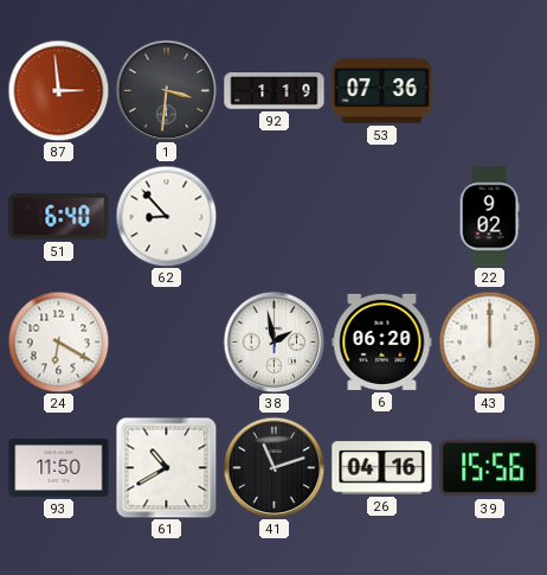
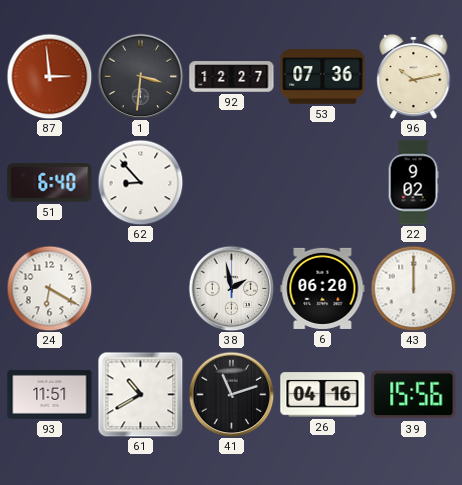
92: 1:19 -> 12:27
96: none -> 10:13
93: 11:50 -> 11:51
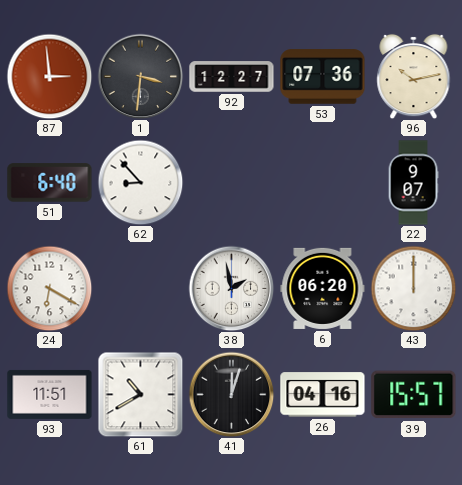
22: 9:02 -> 9:07
41: 11:12 -> 12:03
39: 15:56 -> 15:57
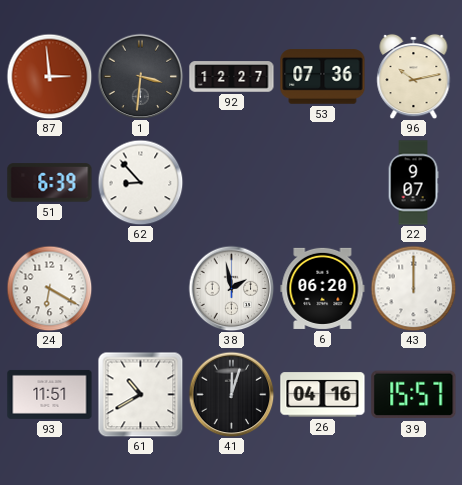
51: 6:40 -> 6:39
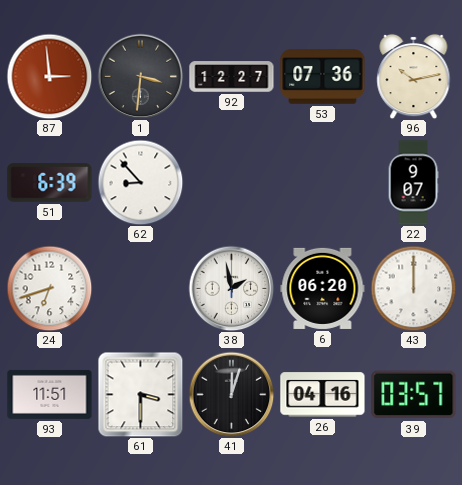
24: 6:20 -> 6:42
61: 10:40 -> 3:30
39: 15:57 -> 03:57
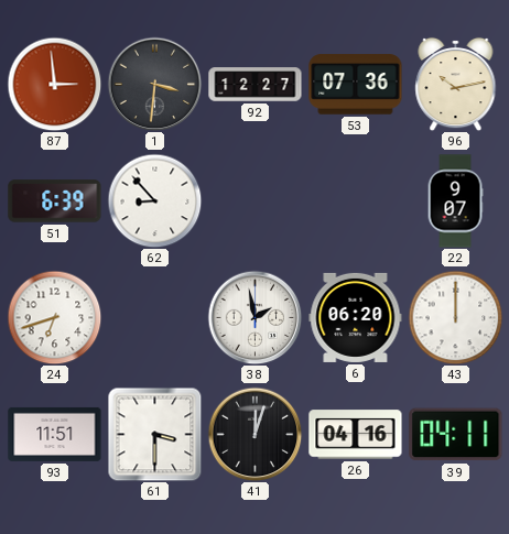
39: 03:57 -> 04:11
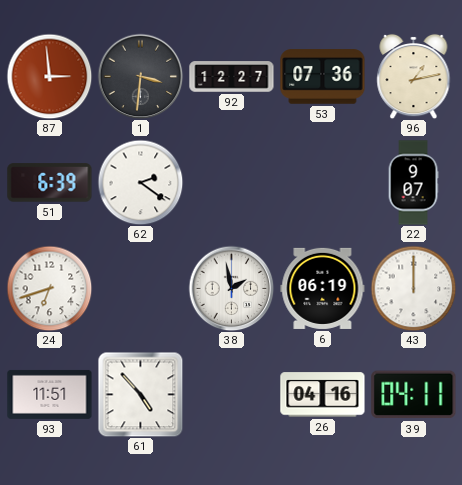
96: 10:13 -> 1:13
62: 8:53 -> 2:21
6: 06:20 -> 06:19
61: 3:30 -> 4:53
41: 12:03 -> none
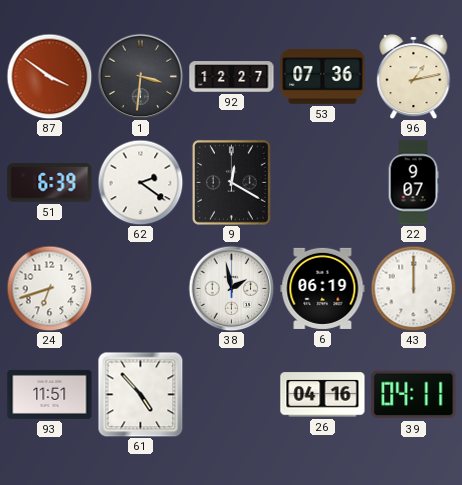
87: 2:59 -> 3:51
9: none -> 12:20
